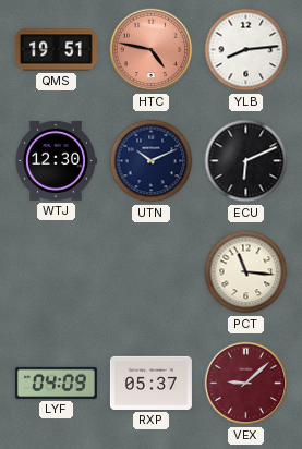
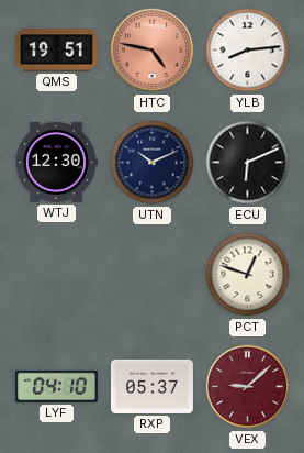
PCT: 11:16 -> 12:48
LYF: 04:09 -> 04:10
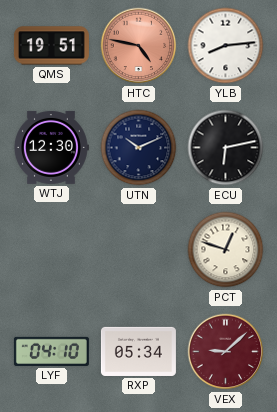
ECU: 6:11 -> 6:13
RXP: 05:37 -> 05:34
